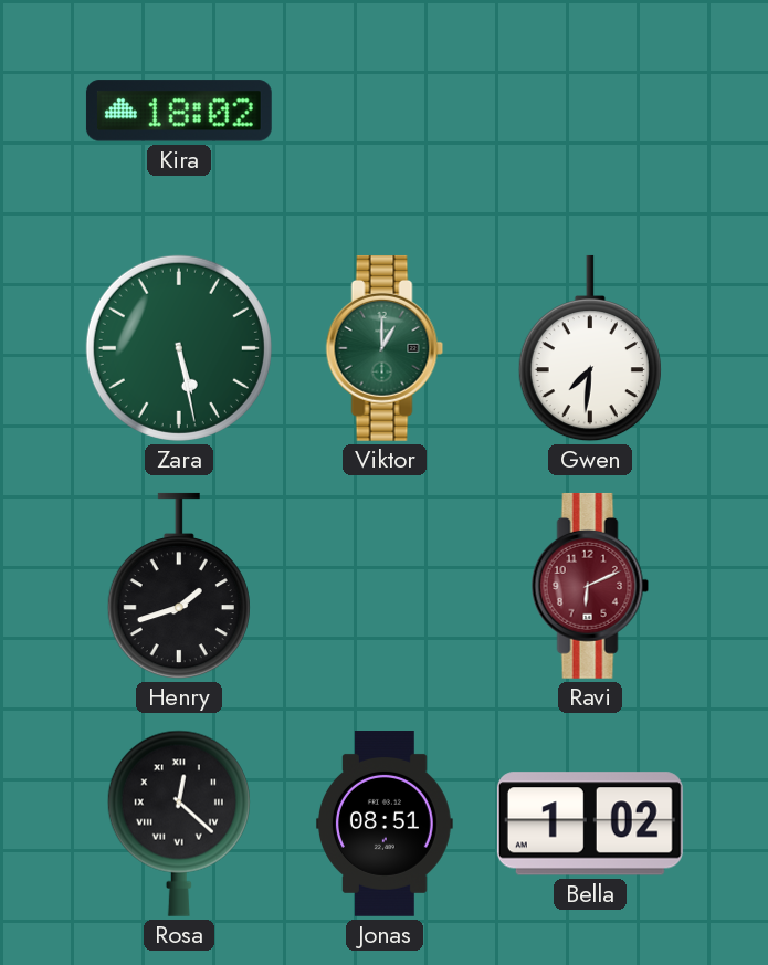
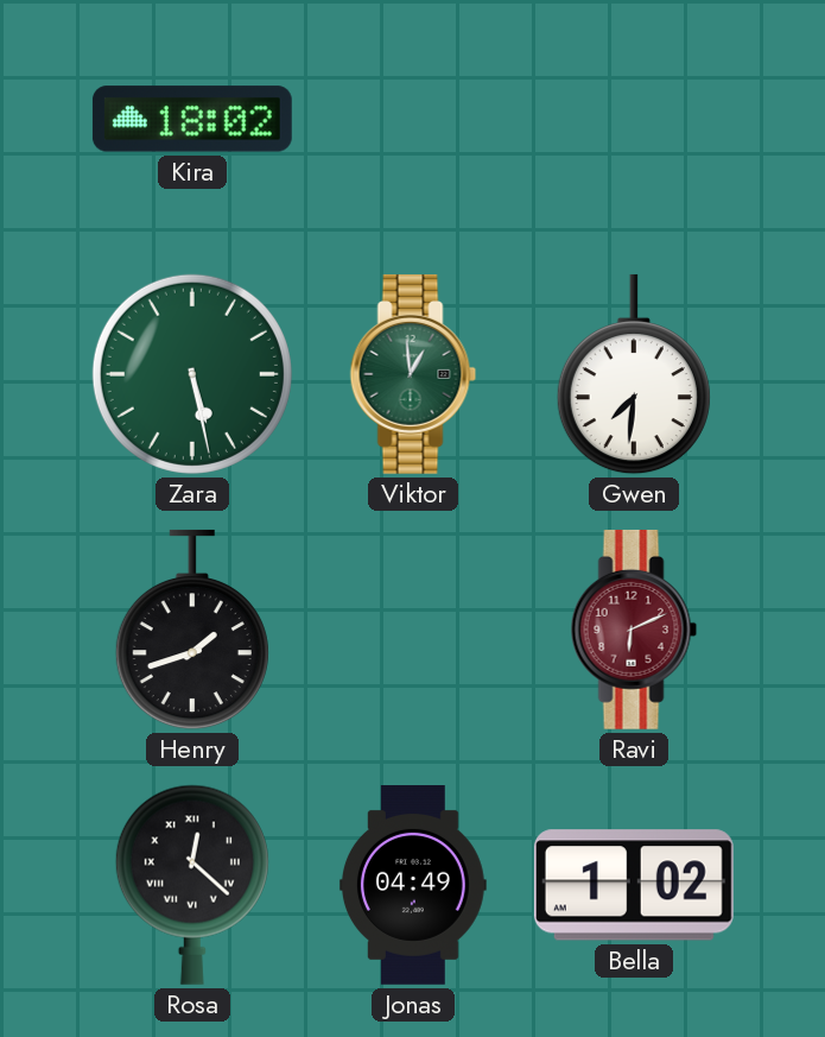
Viktor: 1:00 -> 12:59
Jonas: 08:51 -> 04:49
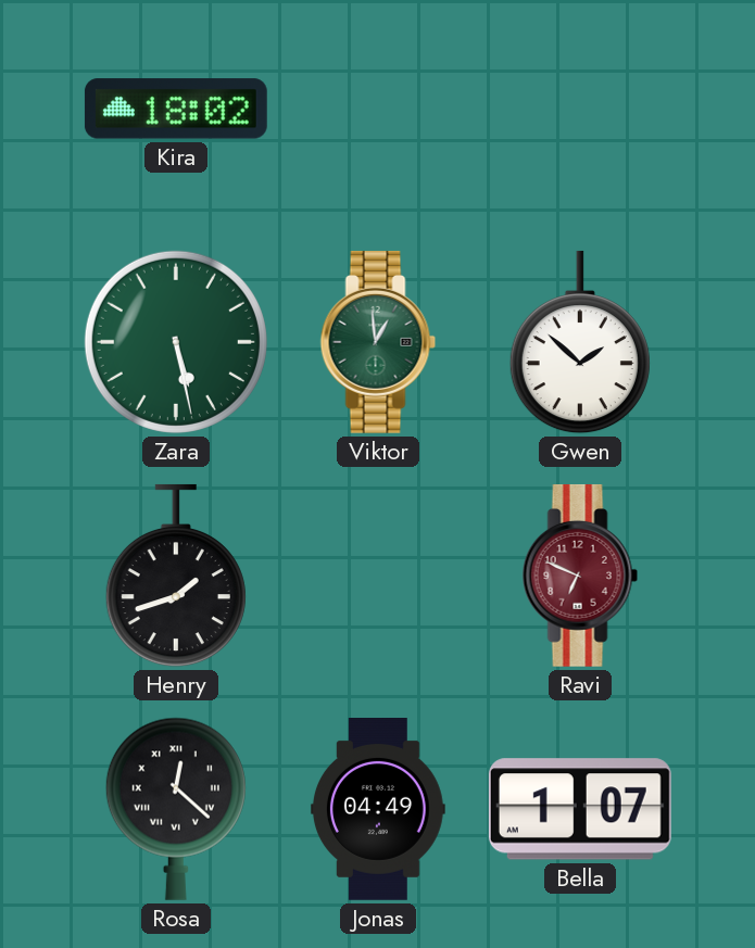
Gwen: 7:31 -> 1:52
Ravi: 6:11 -> 6:49
Bella: 1:02 -> 1:07
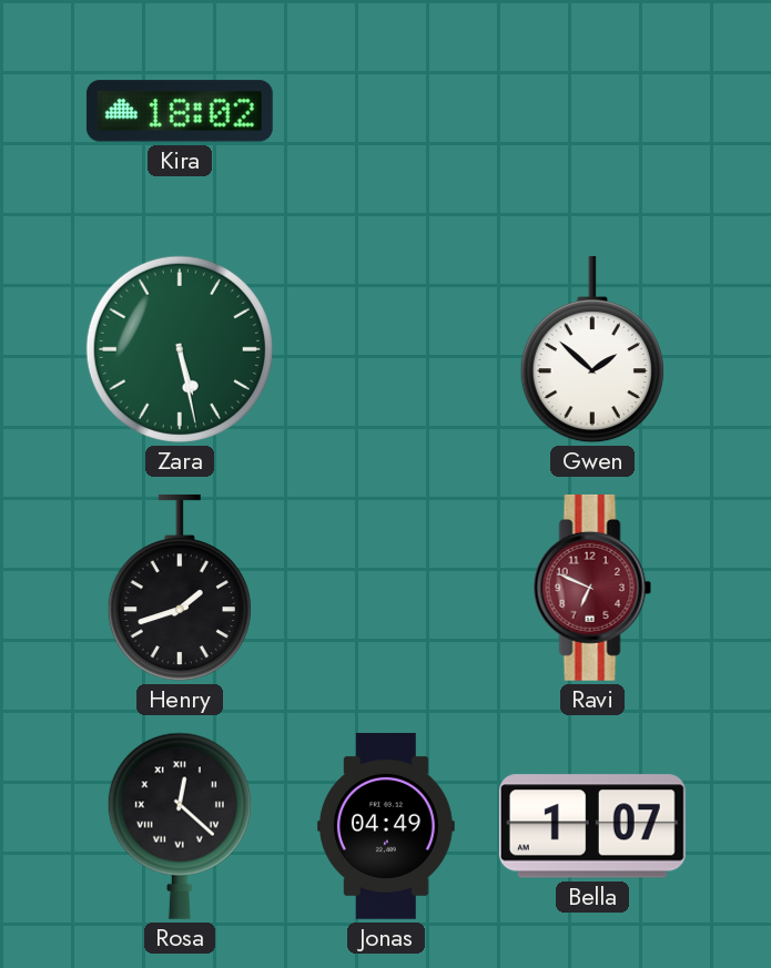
Viktor: 12:59 -> none
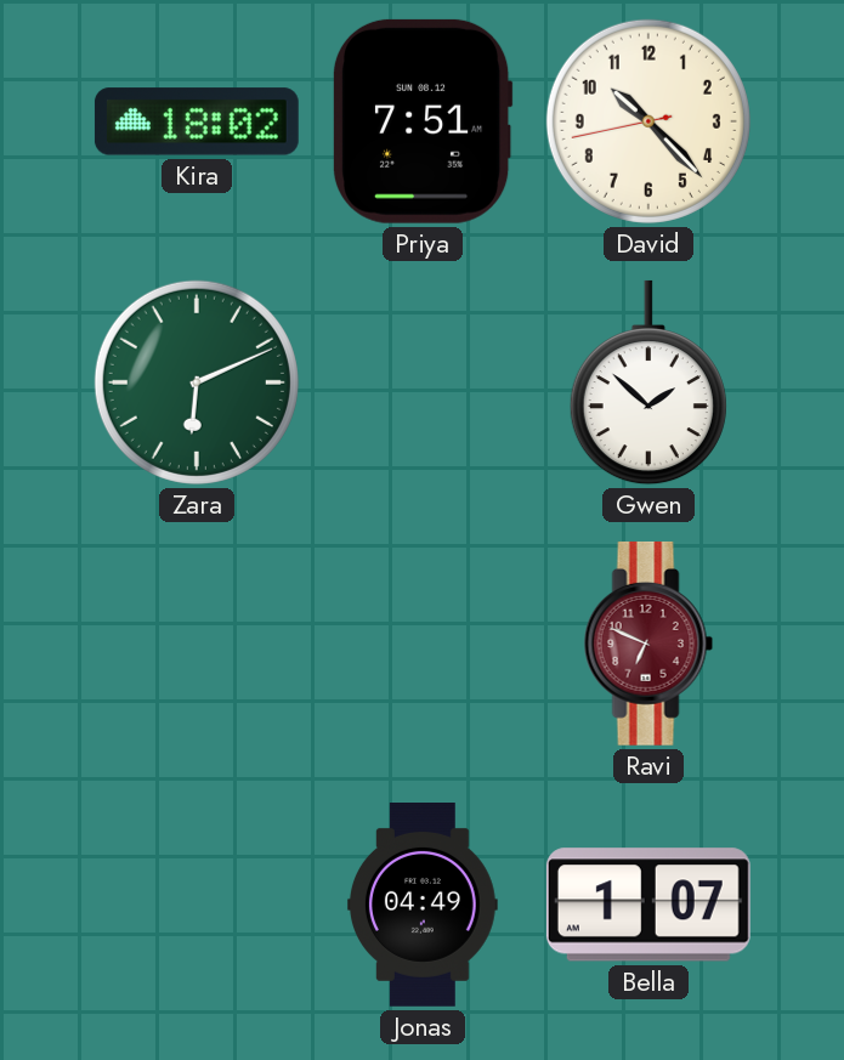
Priya: none -> 7:51
David: none -> 10:22
Zara: 5:28 -> 6:11
Henry: 1:42 -> none
Rosa: 12:22 -> none
